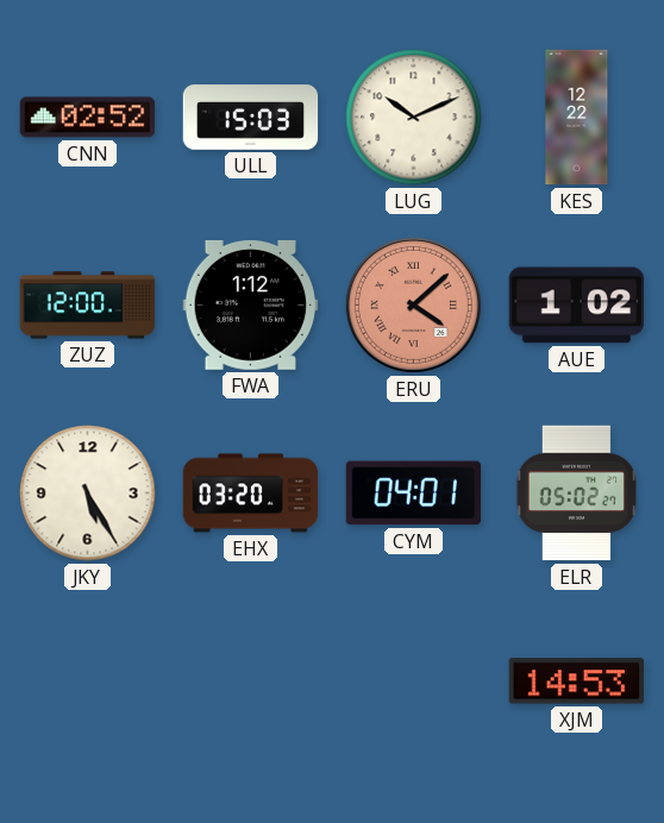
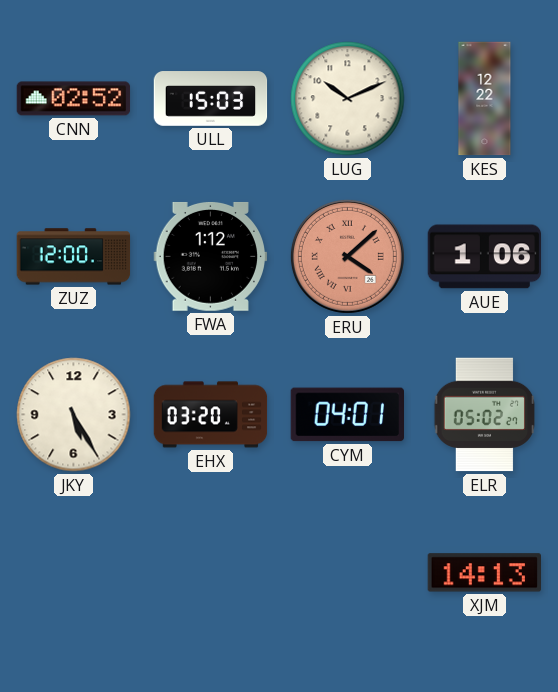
AUE: 1:02 -> 1:06
XJM: 14:53 -> 14:13
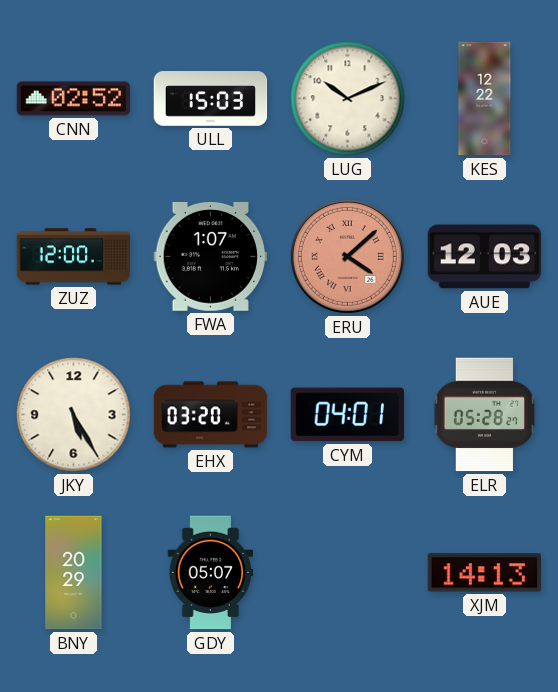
FWA: 1:12 -> 1:07
AUE: 1:06 -> 12:03
ELR: 05:02 -> 05:28
BNY: none -> 20:29
GDY: none -> 05:07
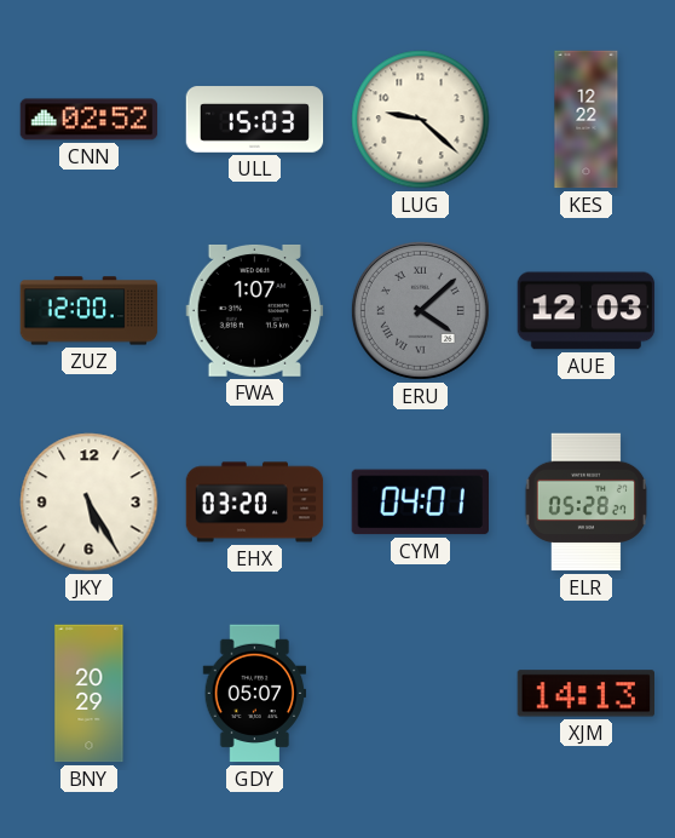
LUG: 10:11 -> 9:22
ERU dial: salmon -> grey
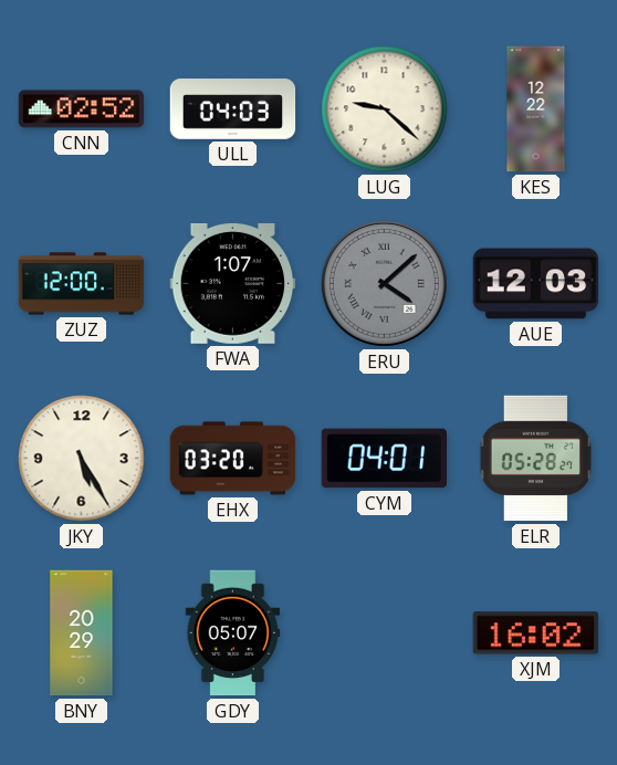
ULL: 15:03 -> 04:03
XJM: 14:13 -> 16:02
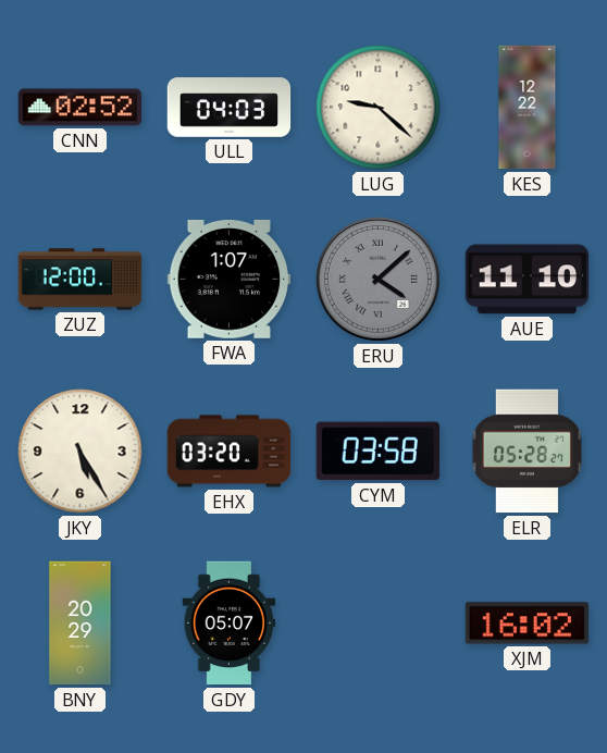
AUE: 12:03 -> 11:10
CYM: 04:01 -> 03:58
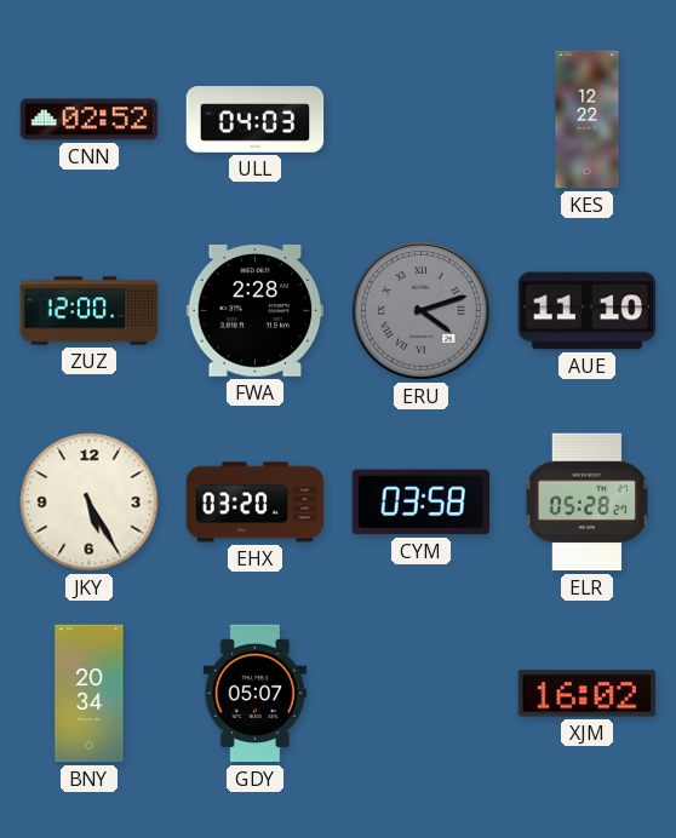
LUG: 9:22 -> none
FWA: 1:07 -> 2:28
ERU: 4:08 -> 4:12
BNY: 20:29 -> 20:34
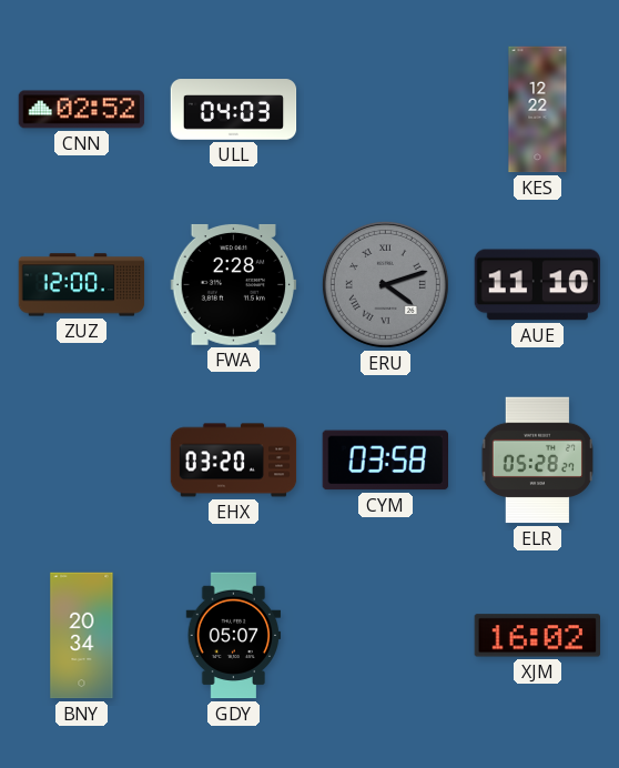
JKY: 5:25 -> none
